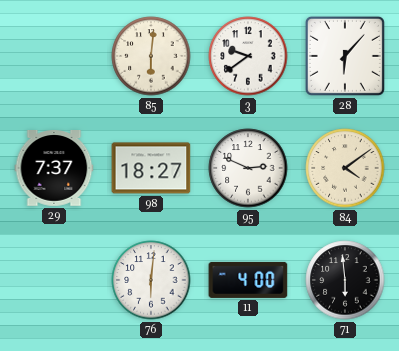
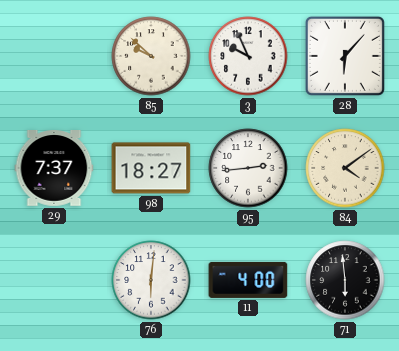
85: 6:01 -> 9:52
3: 9:39 -> 9:56
95: 2:49 -> 2:44
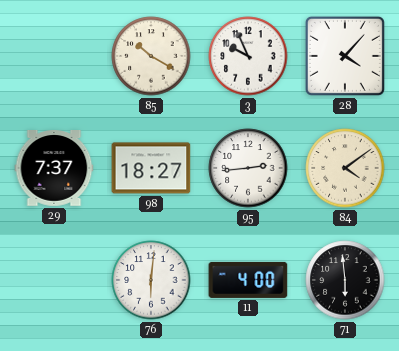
85: 9:52 -> 10:20
28: 6:07 -> 4:07
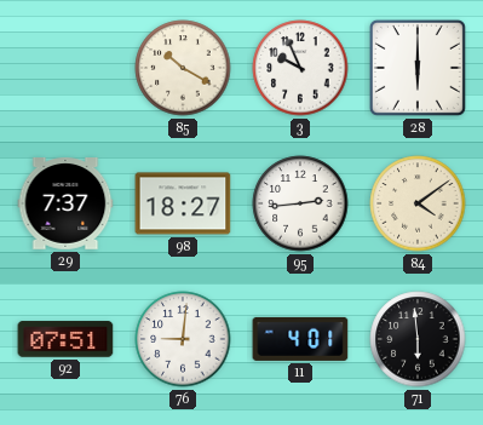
28: 4:07 -> 6:00
92: none -> 07:51
76: 6:01 -> 9:01
11: 4:00 -> 4:01
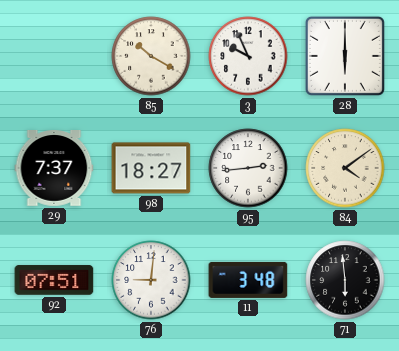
11: 4:01 -> 3:48
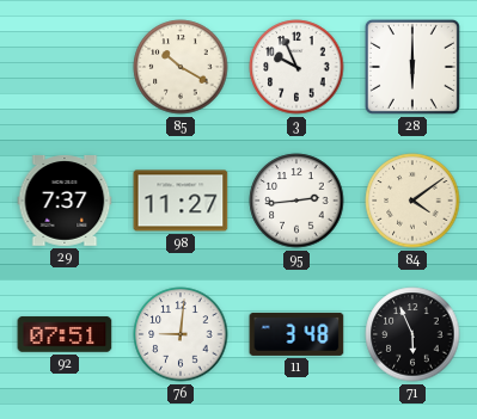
98: 18:27 -> 11:27
71: 5:59 -> 5:56
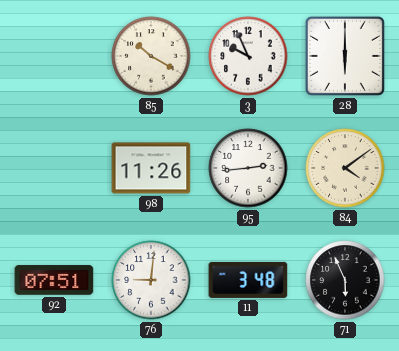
29: 7:37 -> none
98: 11:27 -> 11:26
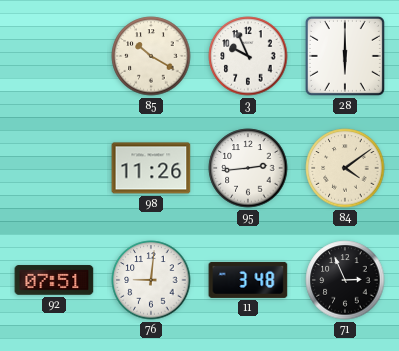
71: 5:56 -> 2:56
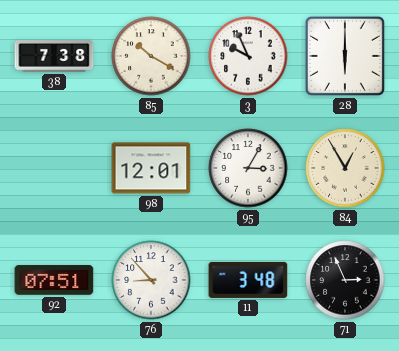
38: none -> 7:38
98: 11:26 -> 12:01
95: 2:44 -> 3:05
84: 4:09 -> 12:55
76: 9:01 -> 8:53
